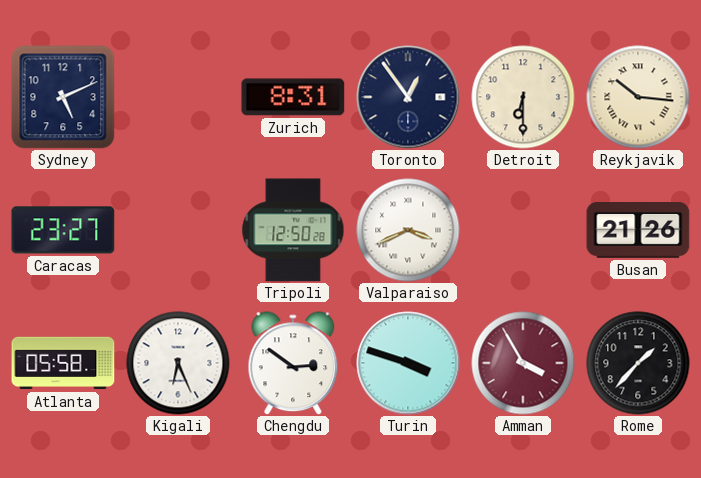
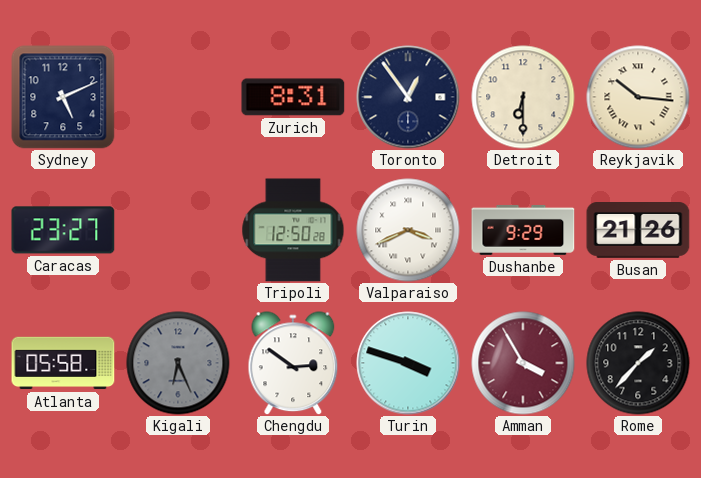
Dushanbe: none -> 9:29
Kigali dial: white -> grey
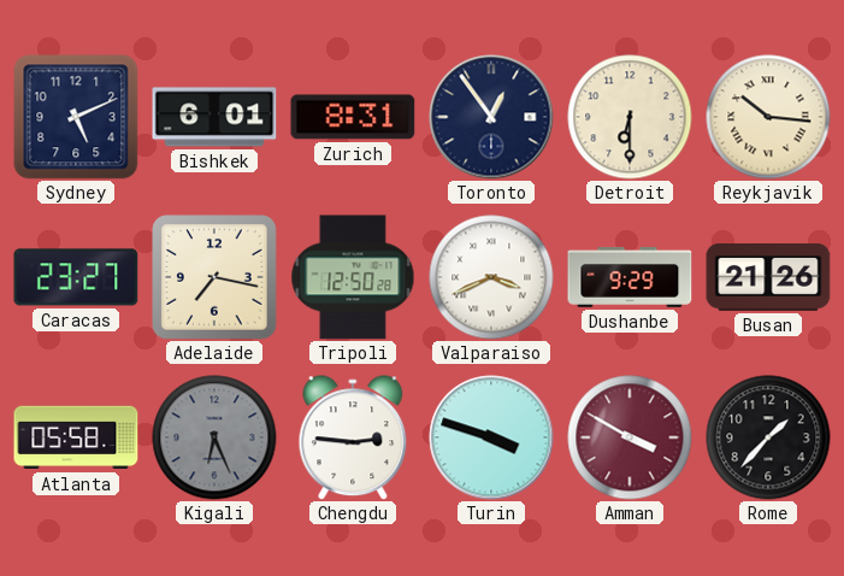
Bishkek: none -> 6:01
Adelaide: none -> 7:17
Chengdu: 2:51 -> 2:46
Amman: 3:55 -> 3:50
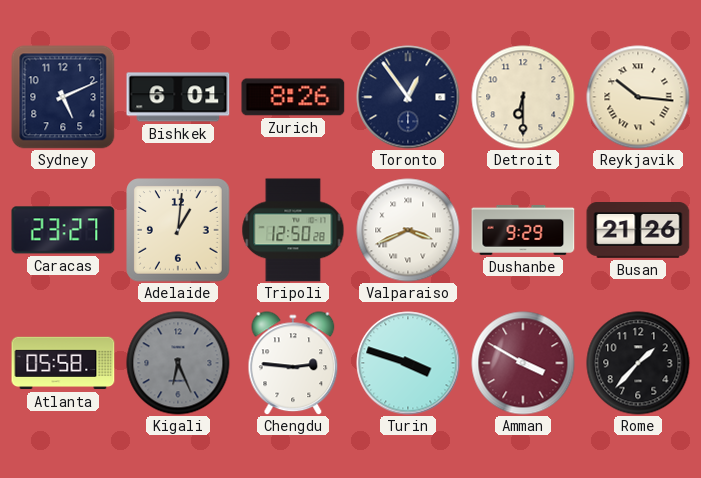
Zurich: 8:31 -> 8:26
Adelaide: 7:17 -> 1:01
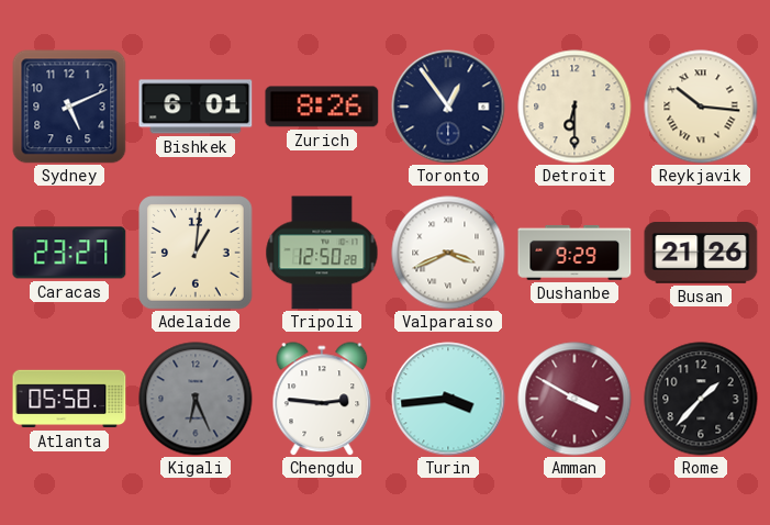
Turin: 3:48 -> 3:44
